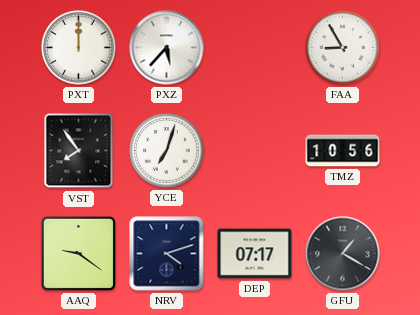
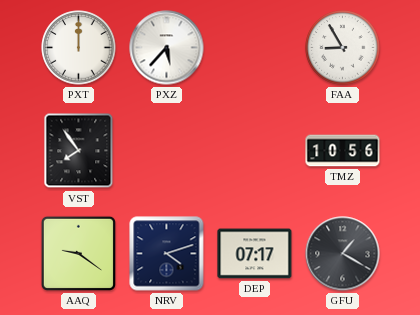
YCE: 7:03 -> none
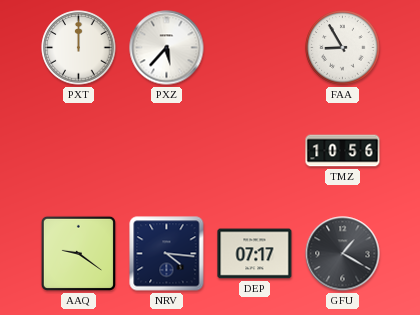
VST: 7:54 -> none
NRV: 4:12 -> 4:16
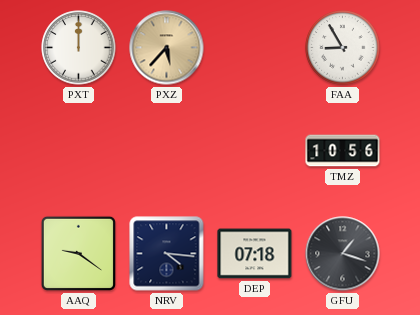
PXZ dial: white -> champagne
DEP: 07:17 -> 07:18
GFU: 1:20 -> 1:18
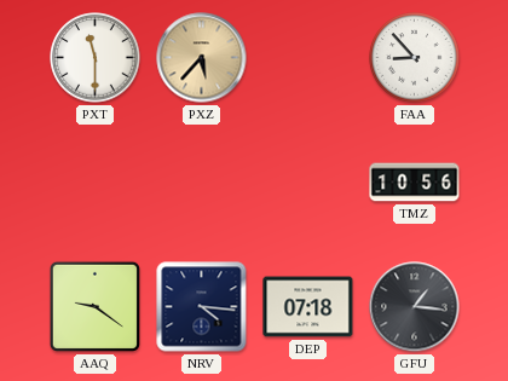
PXT: 12:00 -> 11:30
FAA: 8:55 -> 8:53
GFU: 1:18 -> 1:16
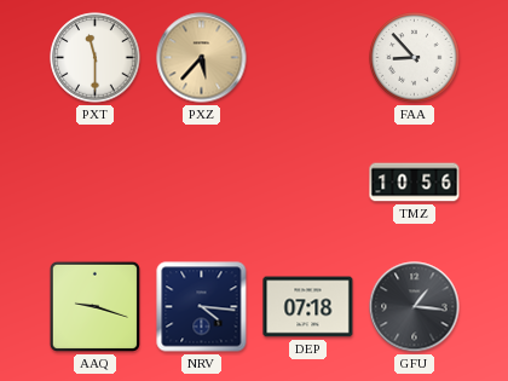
AAQ: 9:21 -> 9:18
